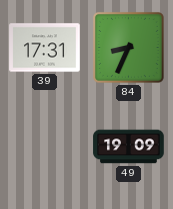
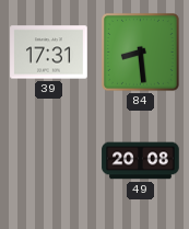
84: 8:34 -> 8:29
49: 19:09 -> 20:08
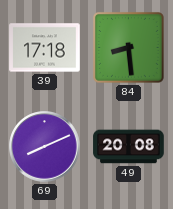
39: 17:31 -> 17:18
69: none -> 8:11
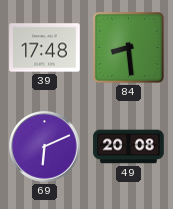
39: 17:18 -> 17:48
69: 8:11 -> 6:11
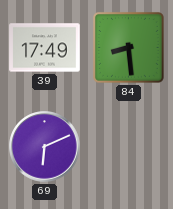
39: 17:48 -> 17:49
49: 20:08 -> none
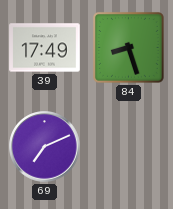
84: 8:29 -> 8:27
69: 6:11 -> 7:11
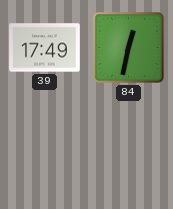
84: 8:27 -> 12:32
69: 7:11 -> none
